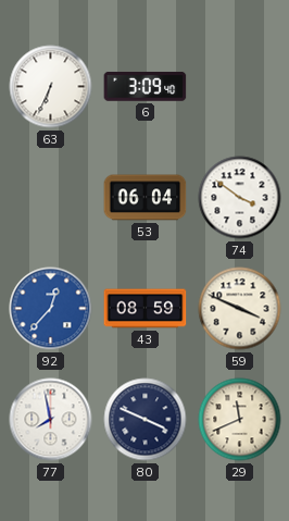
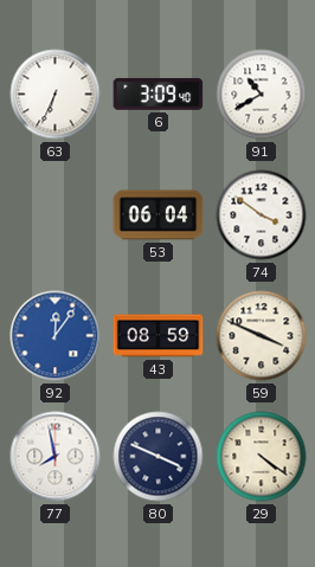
91: none -> 10:40
92: 12:37 -> 12:06
29: 11:41 -> 4:21
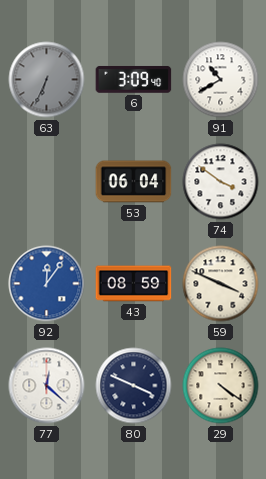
63 dial: white -> grey
77: 7:58 -> 12:22
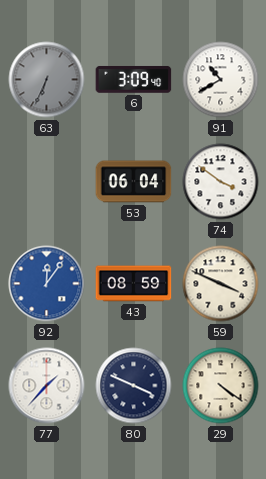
77: 12:22 -> 1:37
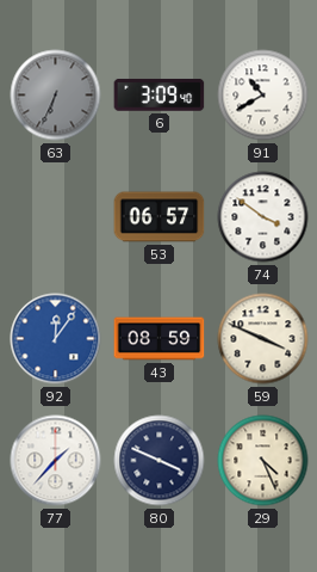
53: 06:04 -> 06:57
29: 4:21 -> 4:26
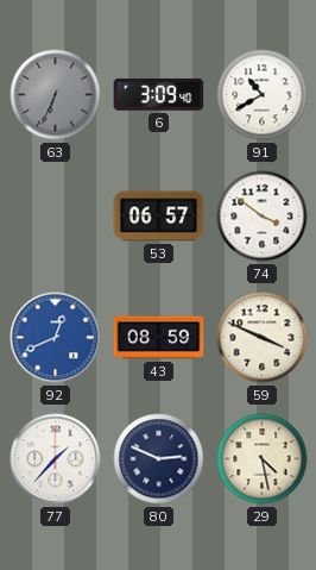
92: 12:06 -> 12:41
80: 3:49 -> 2:49
29: 4:26 -> 4:28
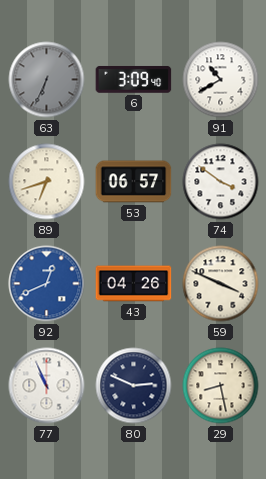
89: none -> 6:42
43: 08:59 -> 04:26
77: 1:37 -> 10:56
29: 4:28 -> 8:28
